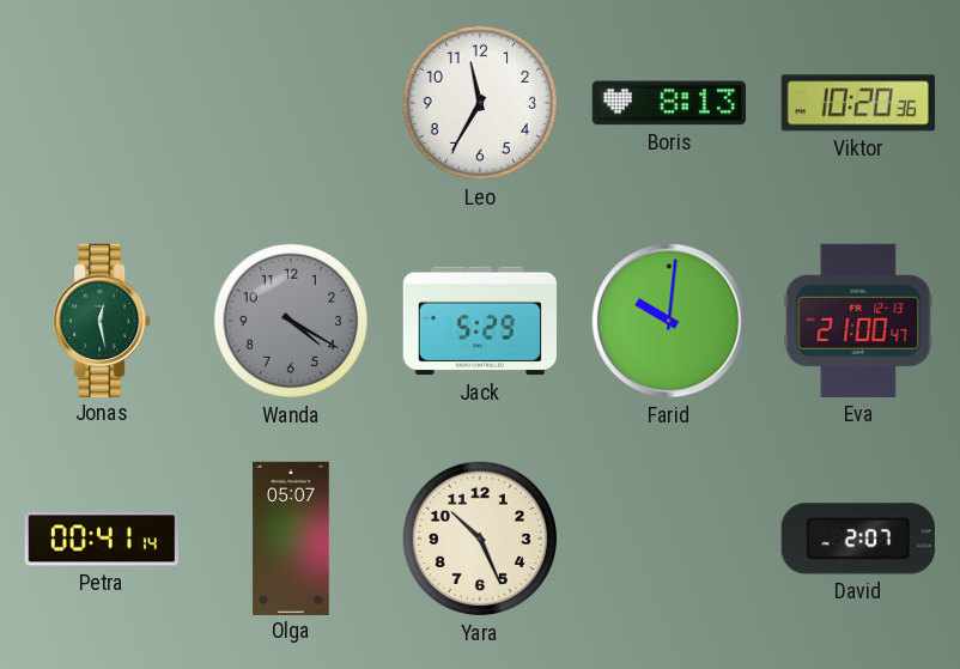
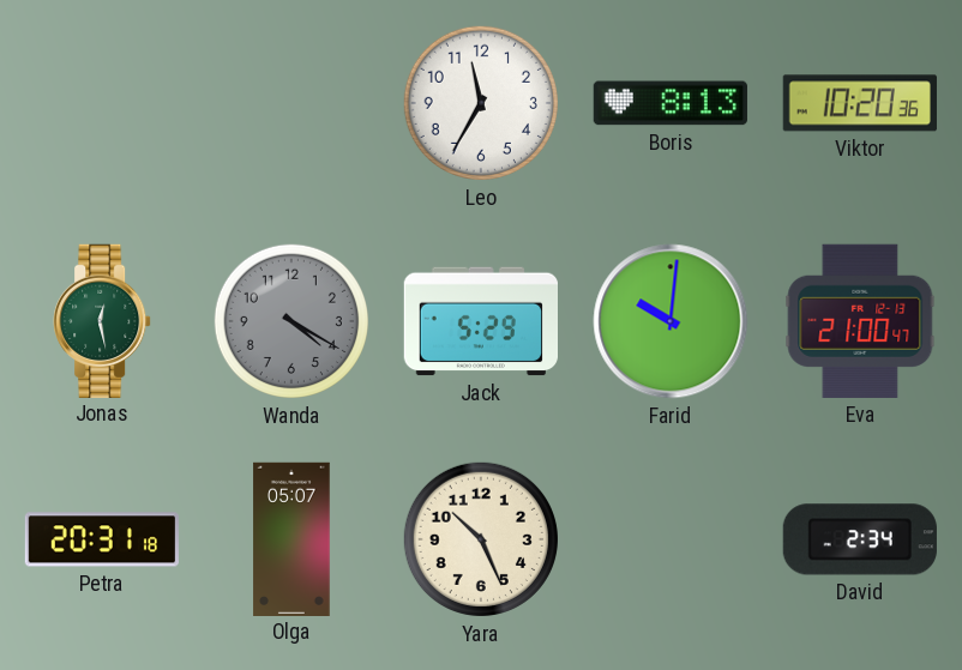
Petra: 00:41 -> 20:31
David: 2:07 -> 2:34
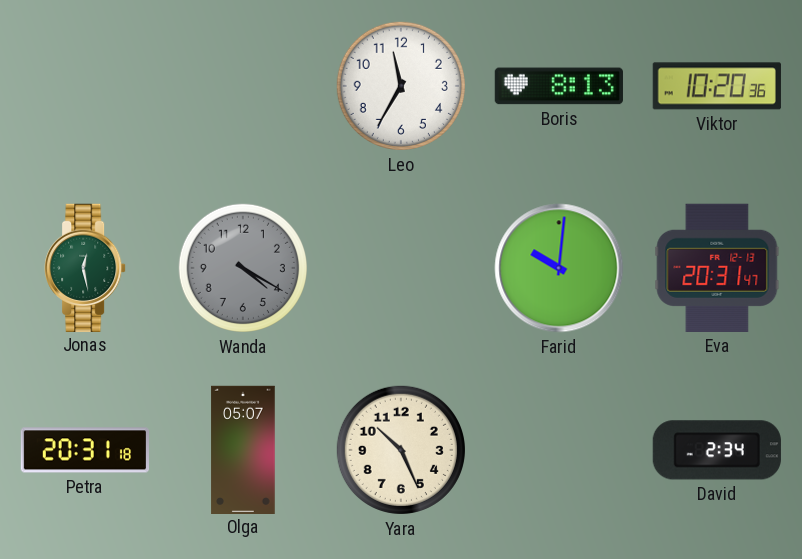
Jack: 5:29 -> none
Eva: 21:00 -> 20:31
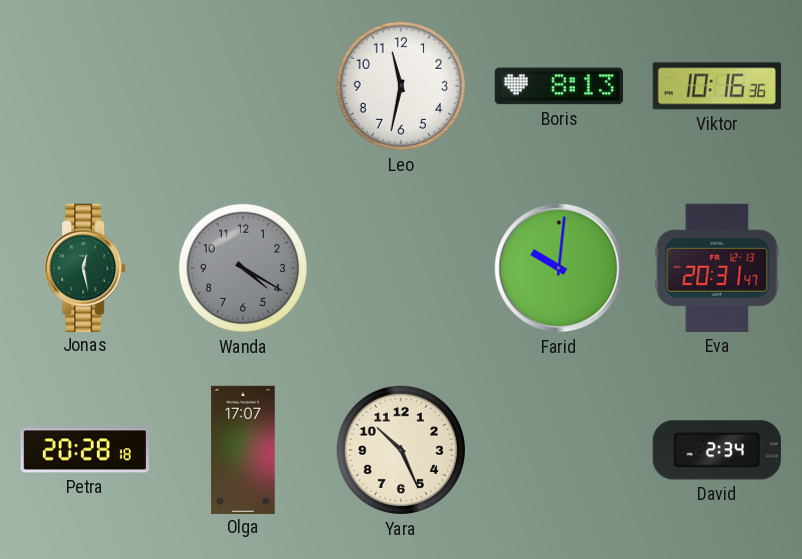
Leo: 11:35 -> 11:32
Viktor: 10:20 -> 10:16
Petra: 20:31 -> 20:28
Olga: 05:07 -> 17:07
